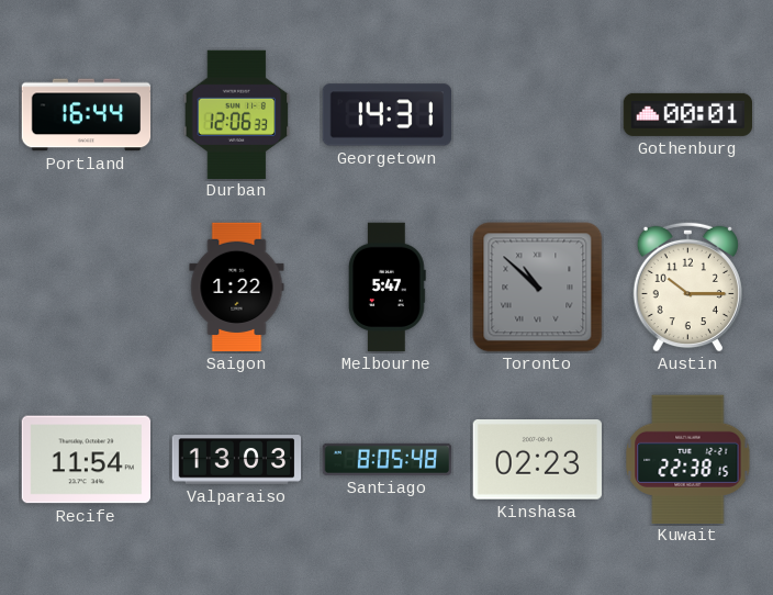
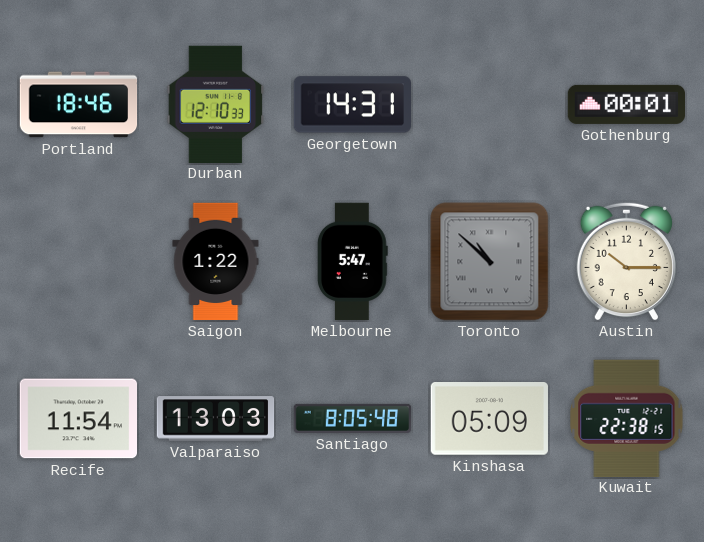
Portland: 16:44 -> 18:46
Durban: 12:06 -> 12:10
Kinshasa: 02:23 -> 05:09
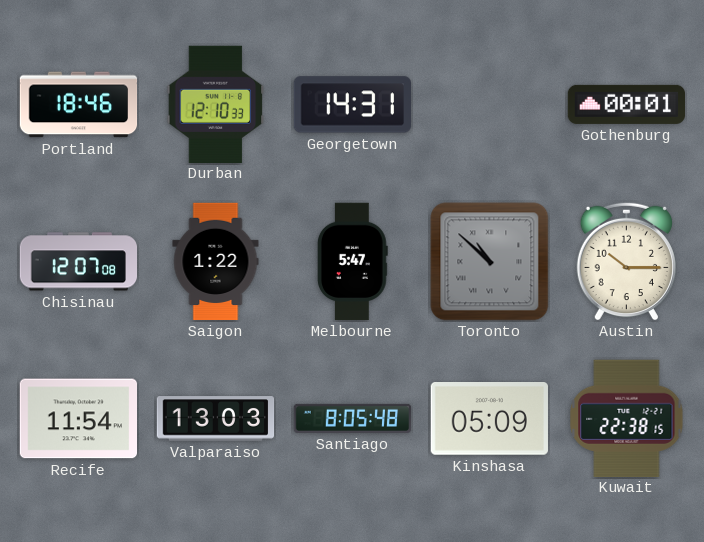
Chisinau: none -> 12:07
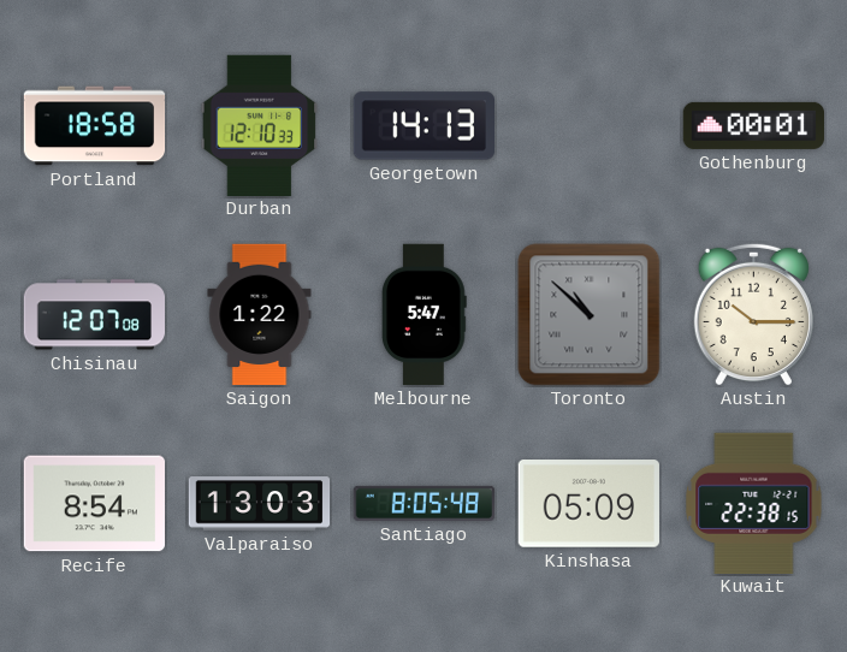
Portland: 18:46 -> 18:58
Georgetown: 14:31 -> 14:13
Recife: 11:54 -> 8:54
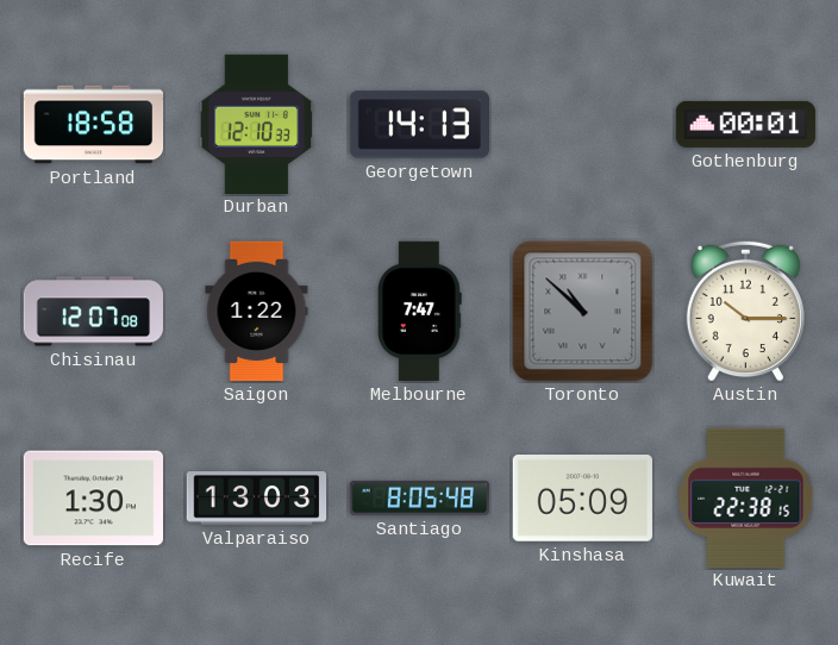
Melbourne: 5:47 -> 7:47
Recife: 8:54 -> 1:30
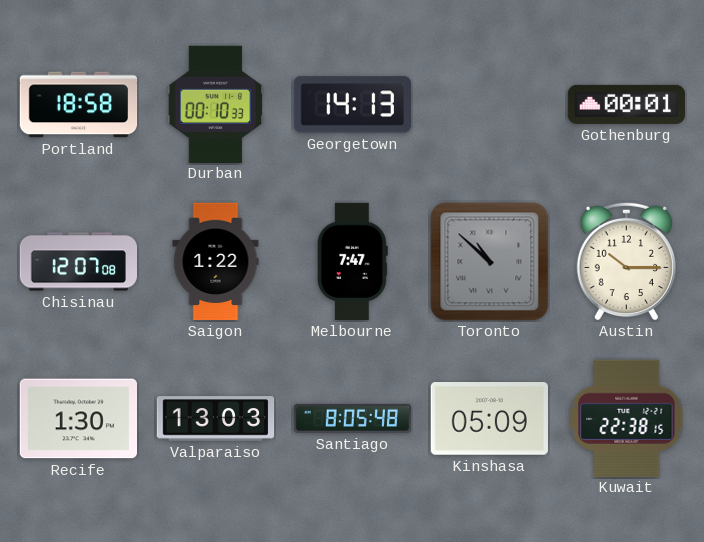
Durban: 12:10 -> 00:10
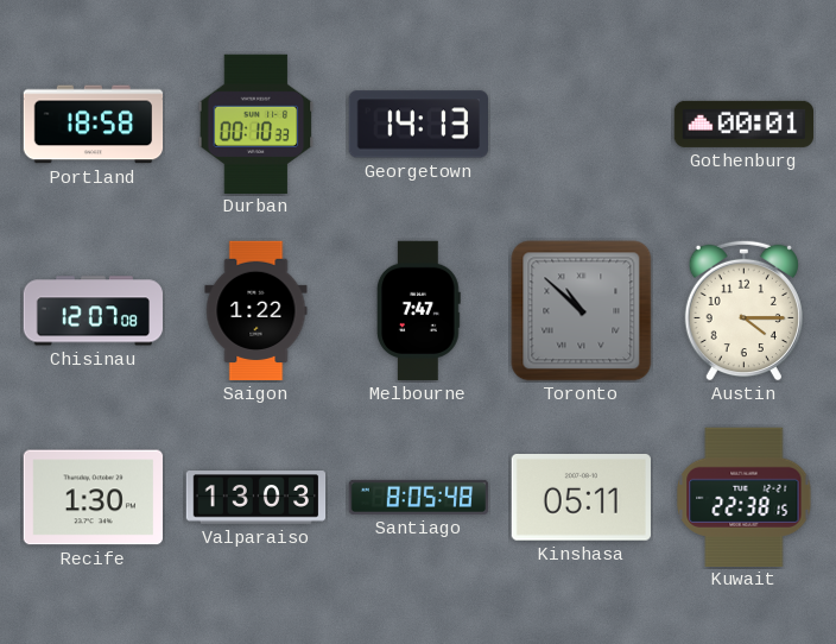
Austin: 10:15 -> 4:15
Kinshasa: 05:09 -> 05:11
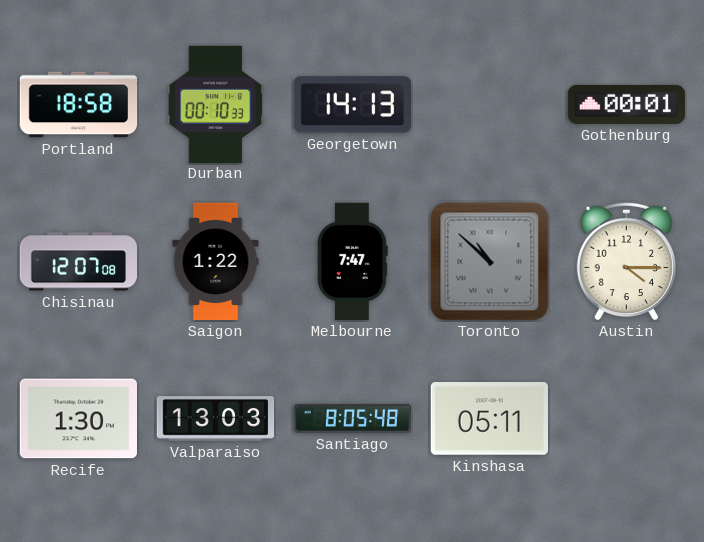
Kuwait: 22:38 -> none
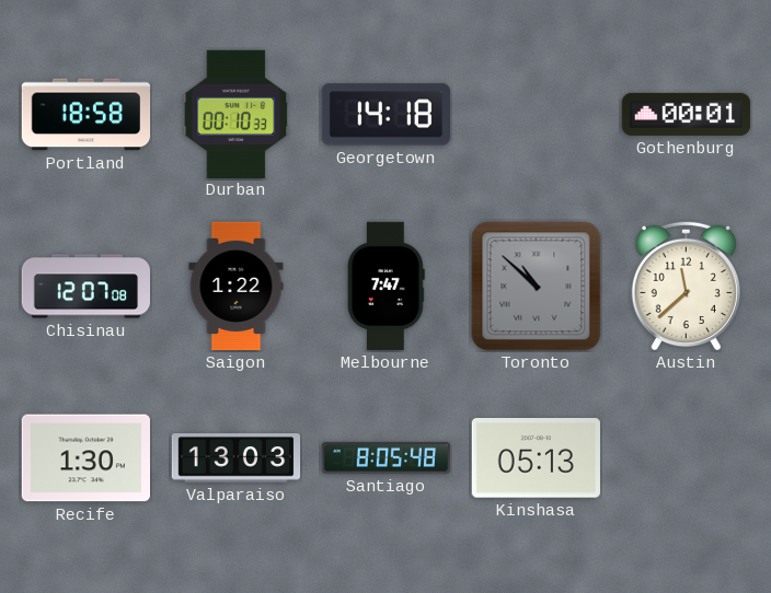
Georgetown: 14:13 -> 14:18
Austin: 4:15 -> 11:38
Kinshasa: 05:11 -> 05:13
